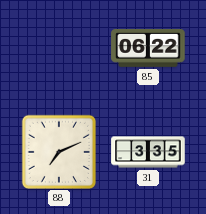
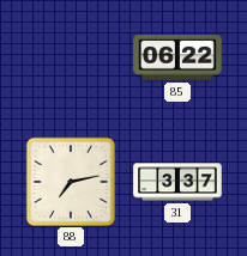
88: 7:11 -> 7:13
31: 3:35 -> 3:37
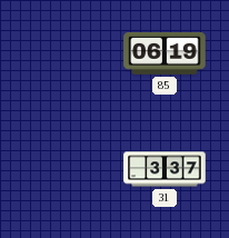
85: 06:22 -> 06:19
88: 7:13 -> none
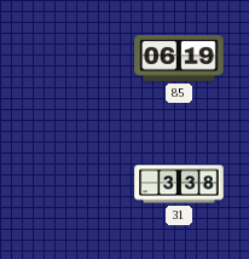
31: 3:37 -> 3:38
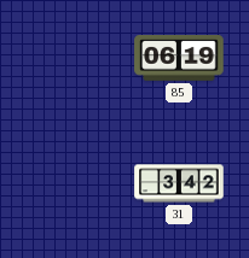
31: 3:38 -> 3:42
